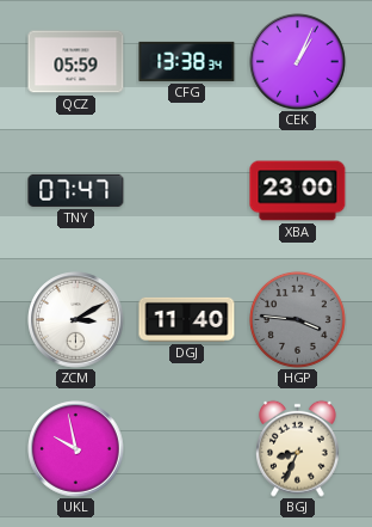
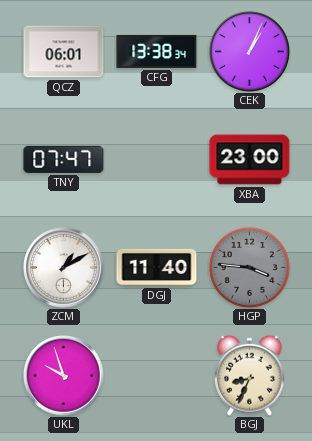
QCZ: 05:59 -> 06:01
ZCM: 3:10 -> 1:10
UKL: 9:58 -> 9:57
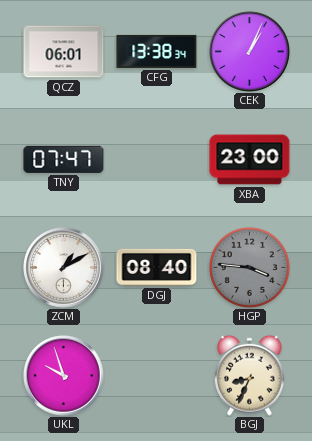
DGJ: 11:40 -> 08:40
